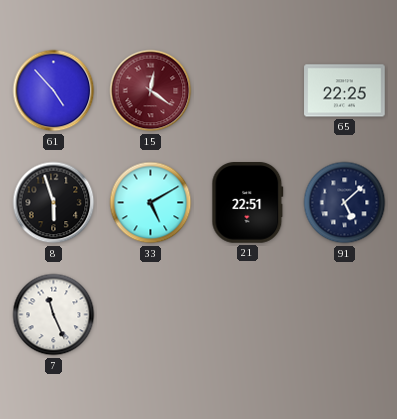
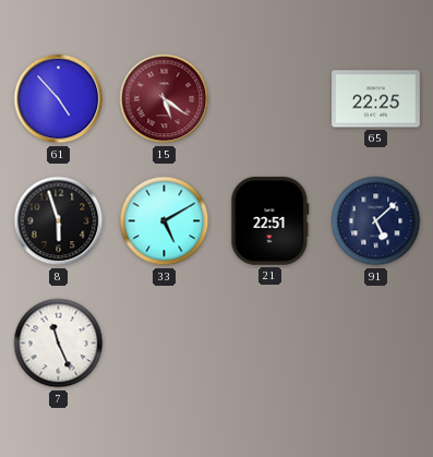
15: 12:21 -> 5:21
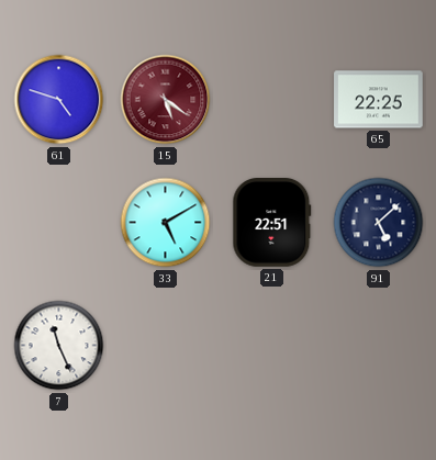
61: 4:53 -> 4:48
8: 5:57 -> none
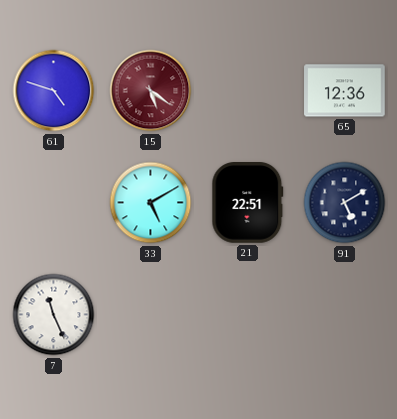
65: 22:25 -> 12:36
91: 5:08 -> 5:10
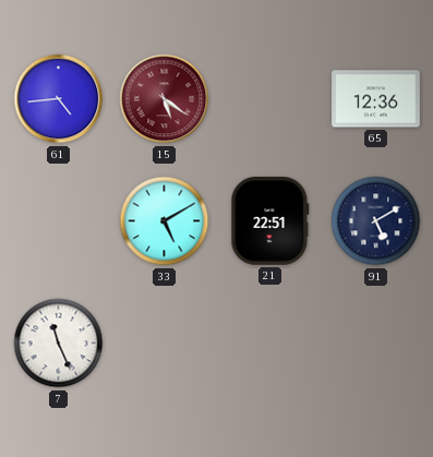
61: 4:48 -> 4:44
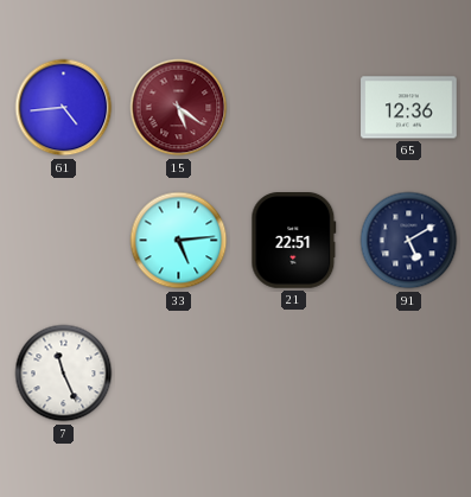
33: 5:10 -> 5:14
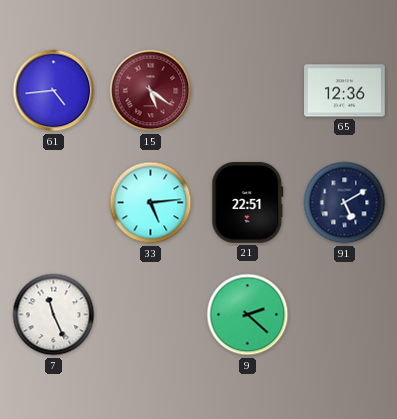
9: none -> 2:22
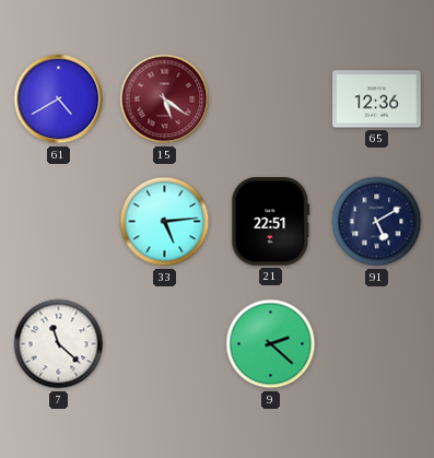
61: 4:44 -> 4:40
7: 11:26 -> 11:22
